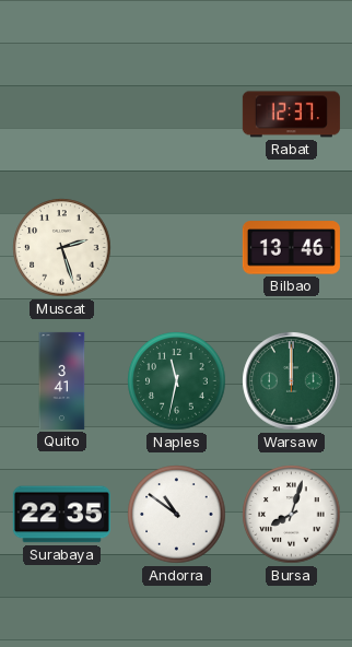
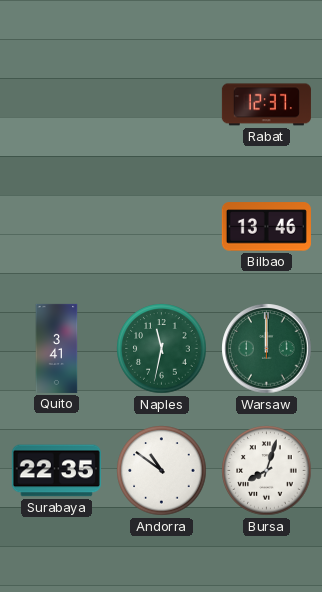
Muscat: 2:27 -> none
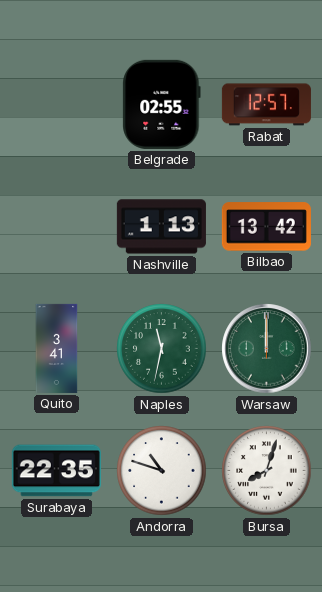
Belgrade: none -> 02:55
Rabat: 12:37 -> 12:57
Nashville: none -> 1:13
Bilbao: 13:46 -> 13:42
Andorra: 10:51 -> 10:48
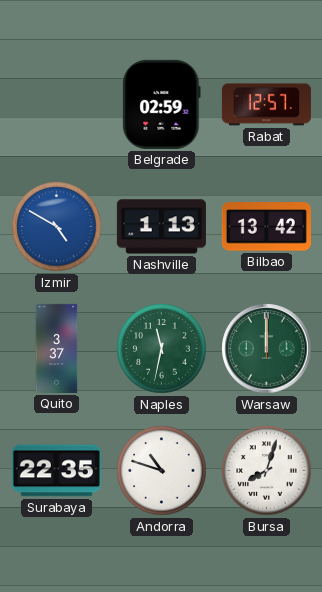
Belgrade: 02:55 -> 02:59
Izmir: none -> 4:50
Quito: 3:41 -> 3:37
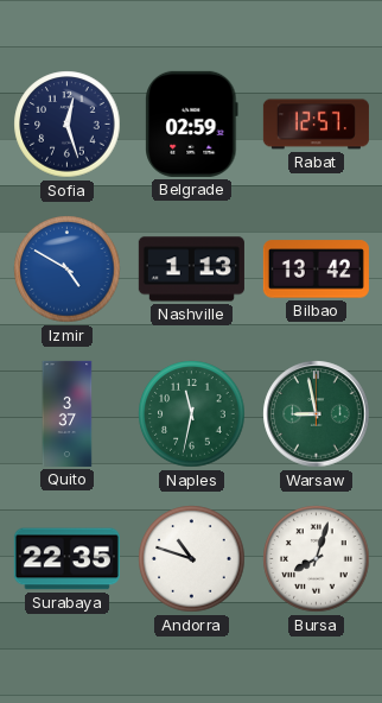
Sofia: none -> 12:27
Warsaw: 12:00 -> 8:58
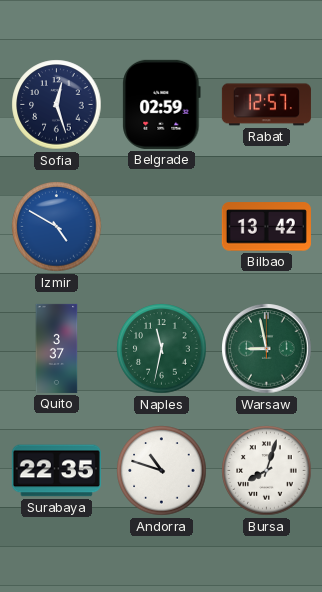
Nashville: 1:13 -> none
